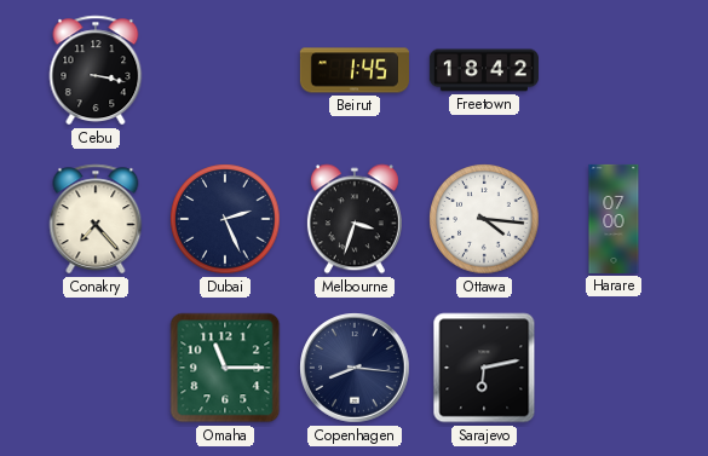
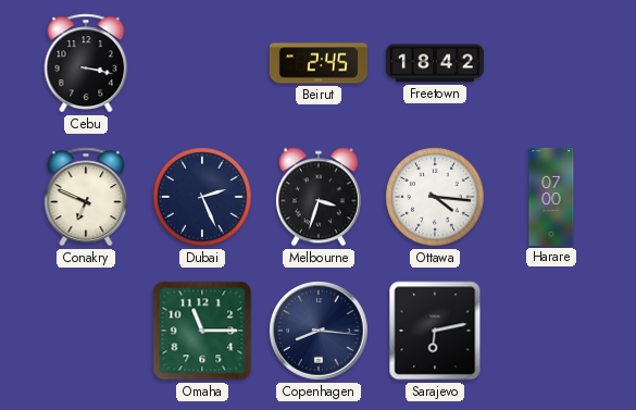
Beirut: 1:45 -> 2:45
Conakry: 7:23 -> 6:49
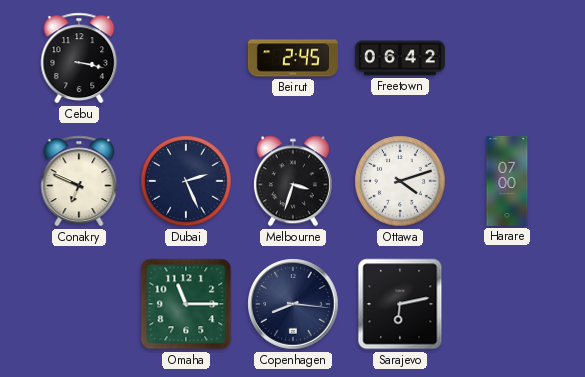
Freetown: 18:42 -> 06:42
Ottawa: 4:16 -> 4:12
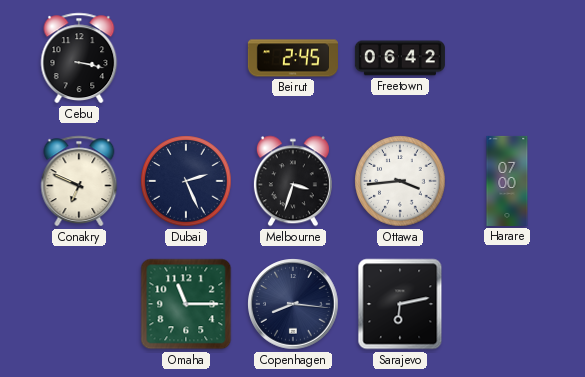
Ottawa: 4:12 -> 3:44
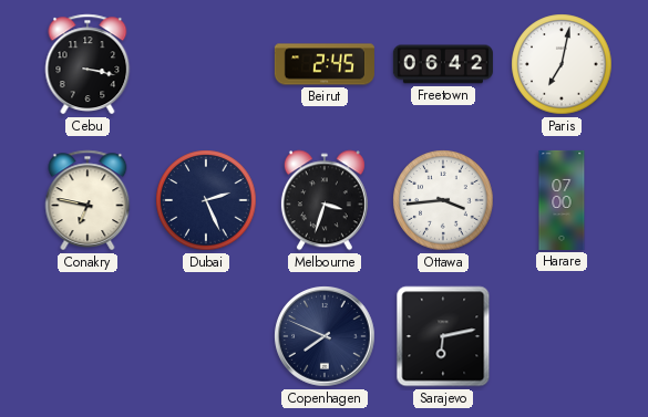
Paris: none -> 7:02
Conakry: 6:49 -> 6:47
Omaha: 11:15 -> none
Copenhagen: 8:16 -> 7:49
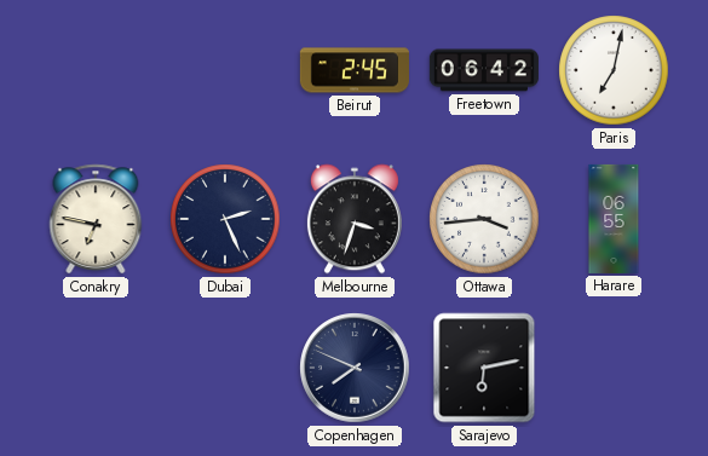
Cebu: 3:17 -> none
Harare: 07:00 -> 06:55
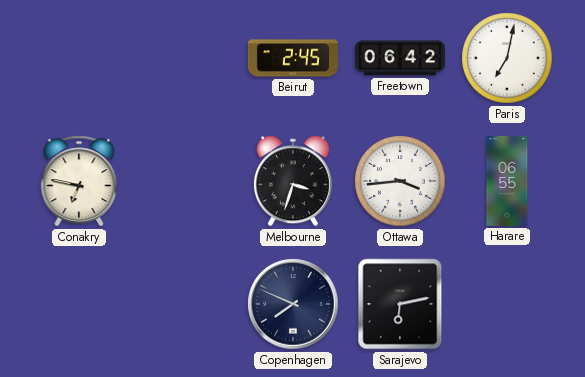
Dubai: 2:26 -> none
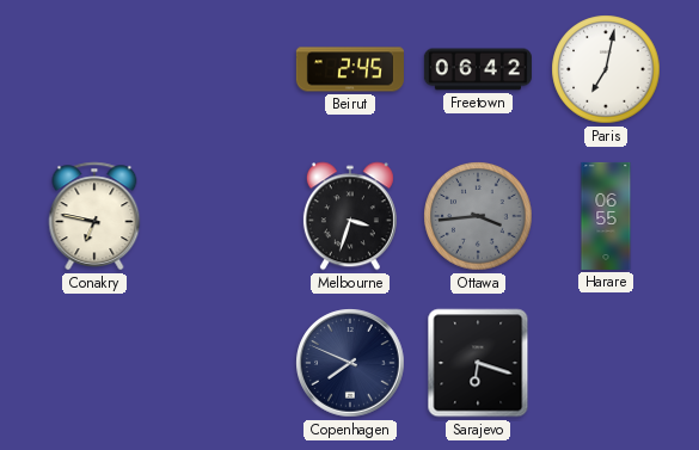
Ottawa dial: white -> grey
Sarajevo: 6:13 -> 6:18
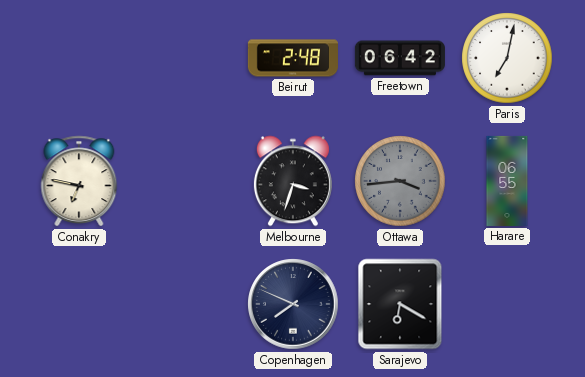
Beirut: 2:45 -> 2:48
Sarajevo: 6:18 -> 6:20
